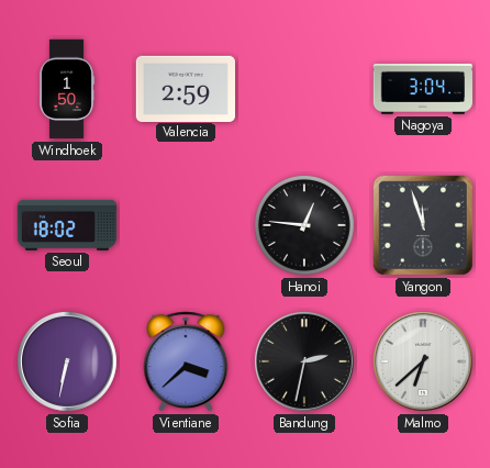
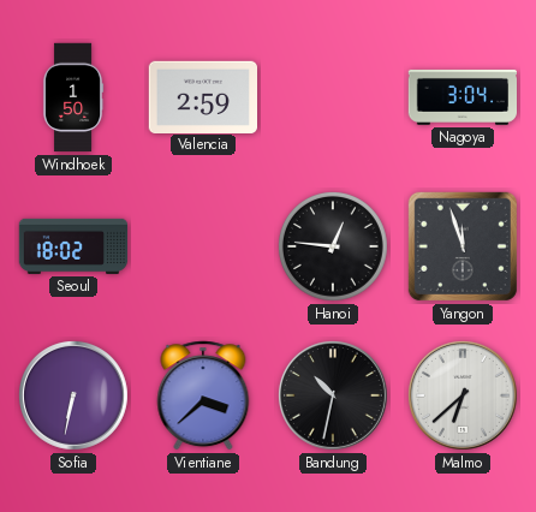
Bandung: 2:32 -> 10:32
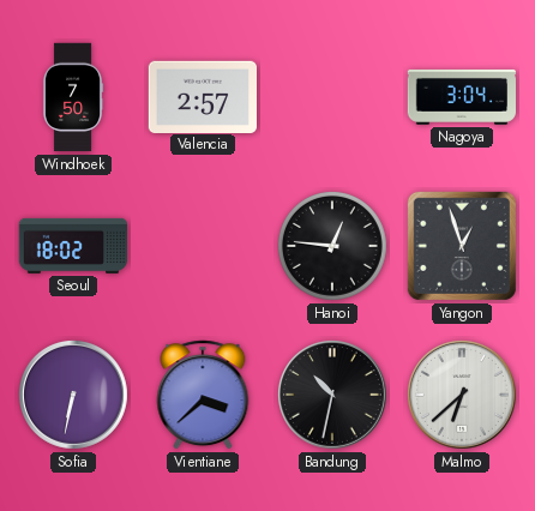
Windhoek: 1:50 -> 7:50
Valencia: 2:59 -> 2:57
Yangon: 11:57 -> 12:57
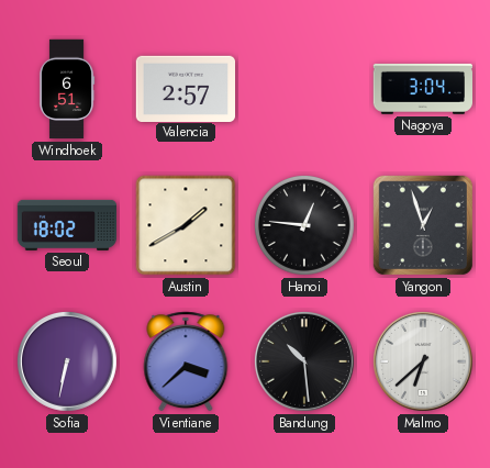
Windhoek: 7:50 -> 6:51
Austin: none -> 1:40
Bandung: 10:32 -> 10:29
